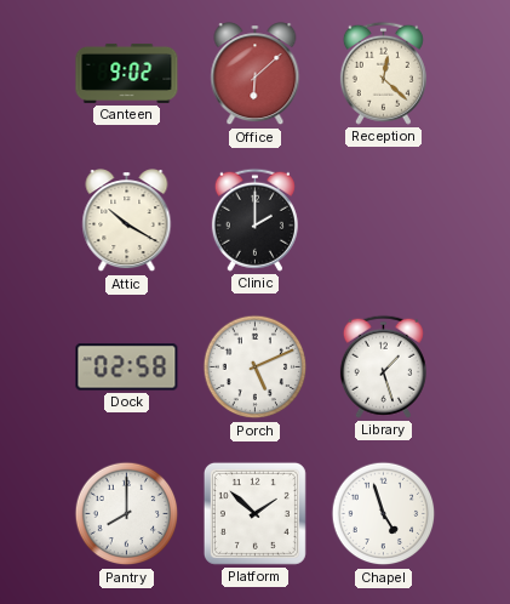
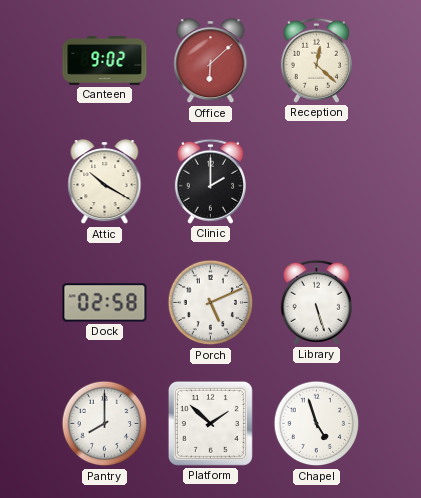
Library: 1:27 -> 5:27
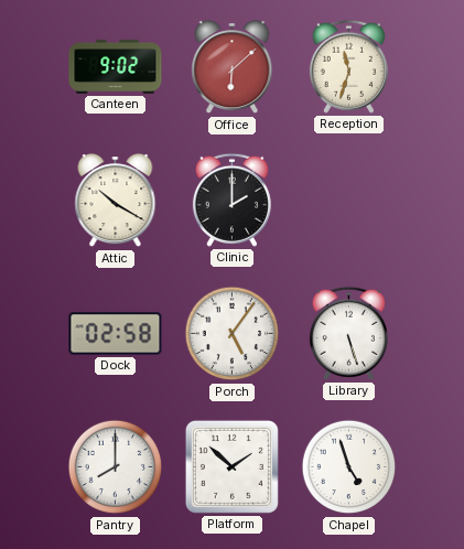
Reception: 12:22 -> 11:33
Porch: 5:11 -> 5:06
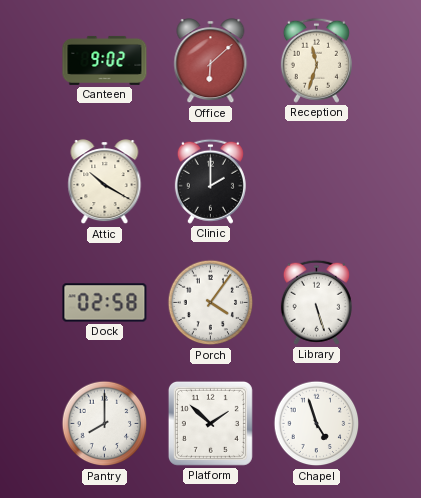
Porch: 5:06 -> 4:06
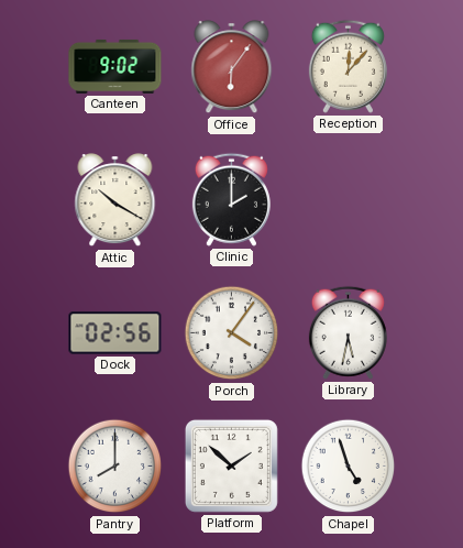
Office: 6:08 -> 6:06
Reception: 11:33 -> 12:07
Dock: 02:58 -> 02:56
Library: 5:27 -> 5:32
